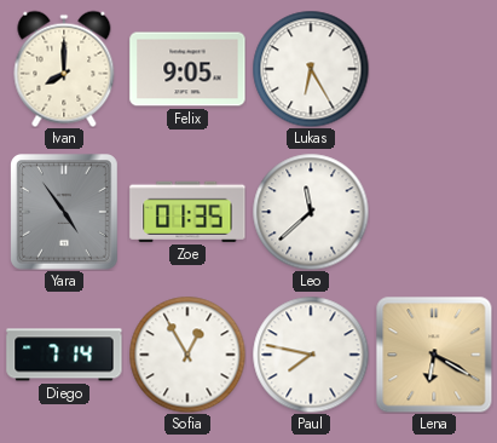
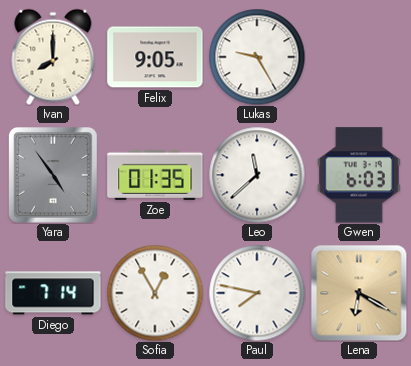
Lukas: 6:25 -> 9:25
Gwen: none -> 6:03
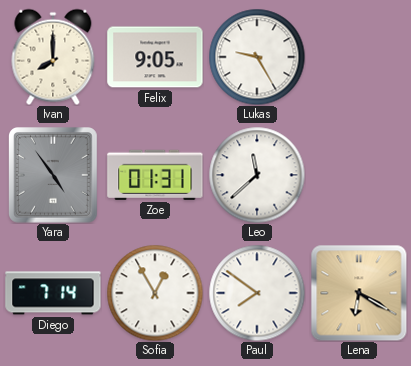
Zoe: 01:35 -> 01:31
Gwen: 6:03 -> none
Paul: 7:47 -> 7:51
